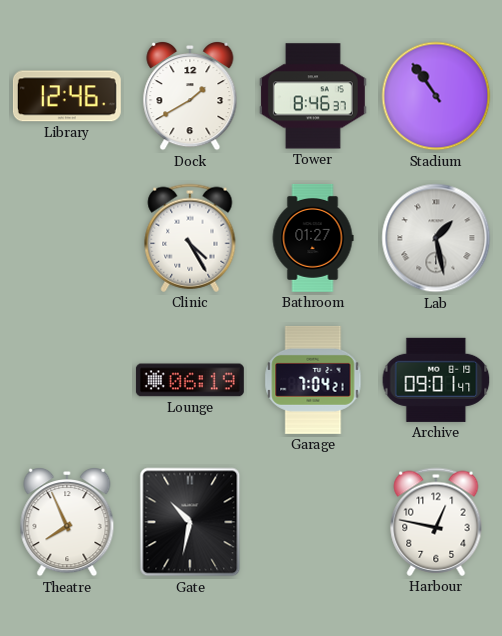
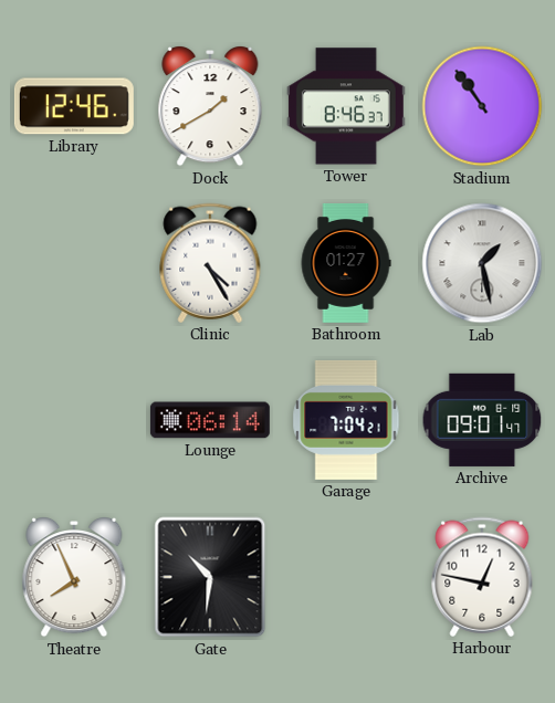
Lounge: 06:19 -> 06:14
Gate: 10:32 -> 10:31
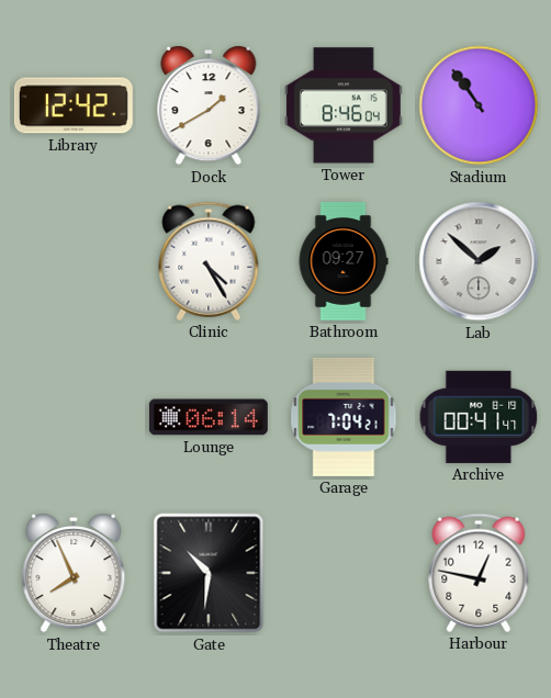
Library: 12:46 -> 12:42
Tower: 8:46:37 -> 8:46:04
Bathroom: 01:27 -> 09:27
Lab: 1:28 -> 1:52
Archive: 09:01 -> 00:41
